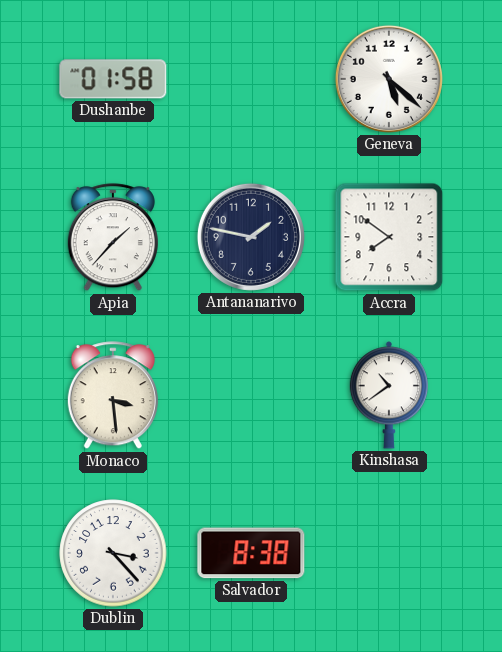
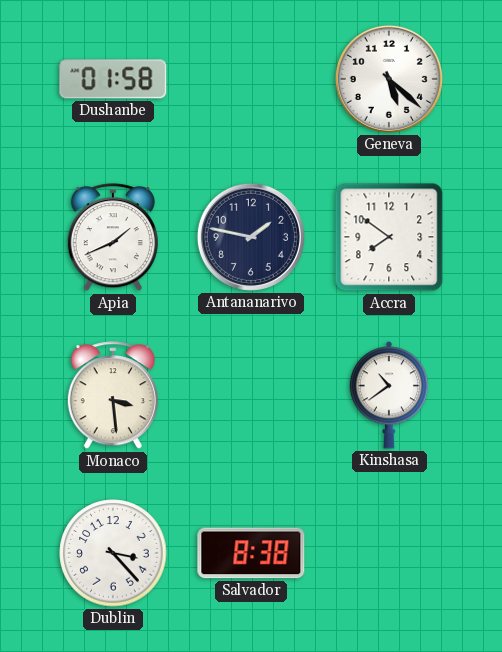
Apia: 1:37 -> 1:41
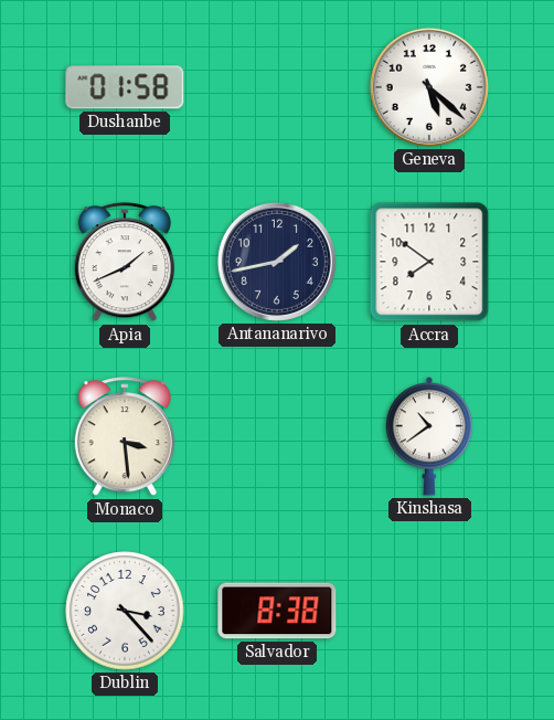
Antananarivo: 1:47 -> 1:43
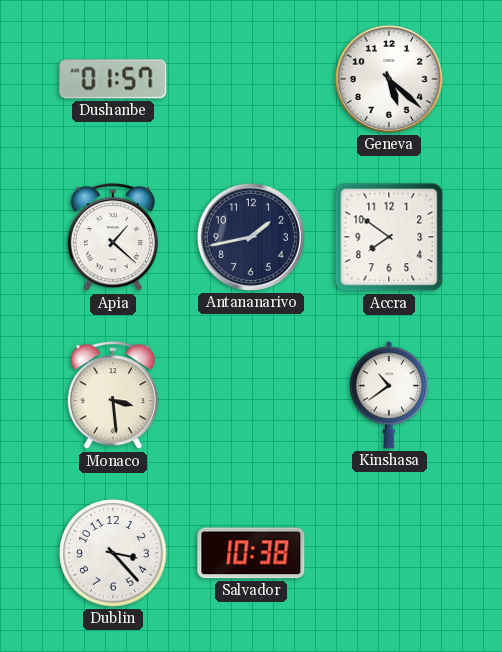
Dushanbe: 01:58 -> 01:57
Apia: 1:41 -> 1:22
Salvador: 8:38 -> 10:38
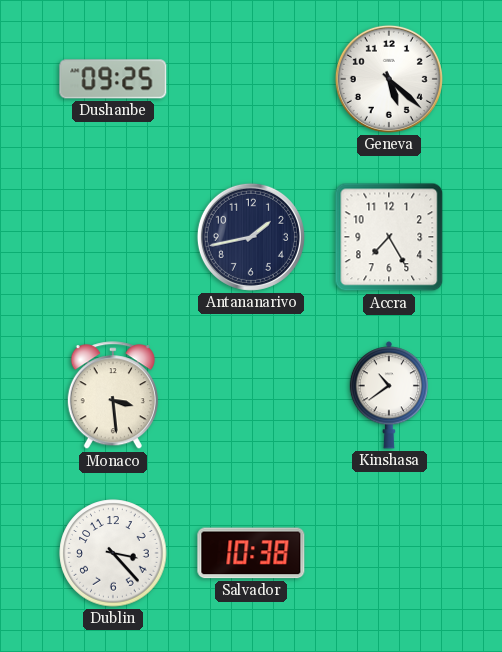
Dushanbe: 01:57 -> 09:25
Apia: 1:22 -> none
Accra: 7:51 -> 7:25
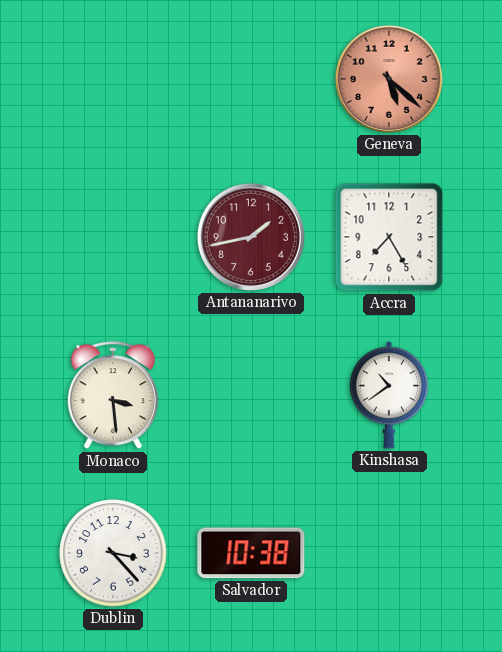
Dushanbe: 09:25 -> none
Geneva dial: white -> salmon
Antananarivo dial: navy -> burgundy
